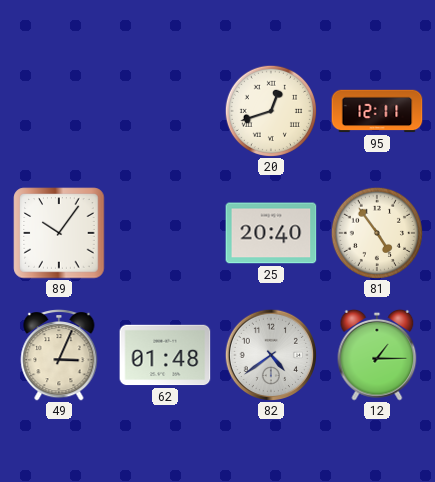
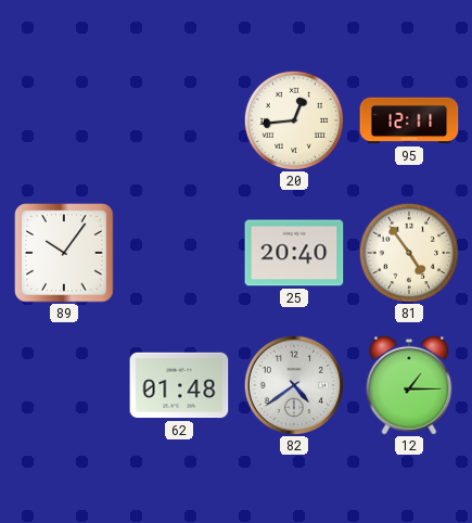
20: 12:42 -> 12:44
49: 3:04 -> none
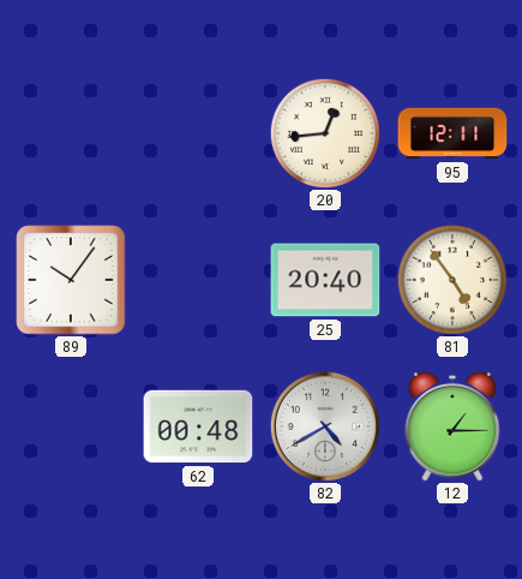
62: 01:48 -> 00:48
82: 4:39 -> 4:40
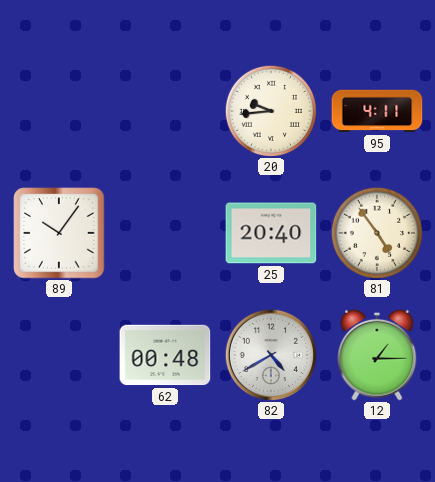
20: 12:44 -> 9:44
95: 12:11 -> 4:11
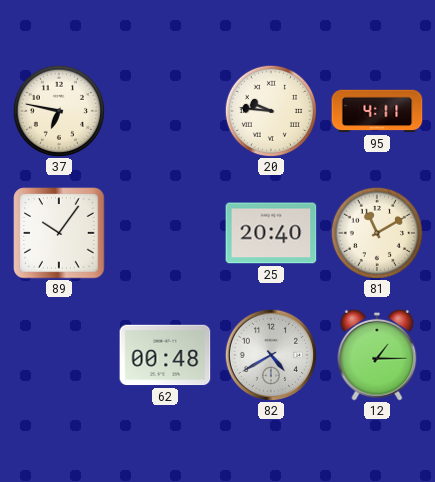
37: none -> 6:47
20: 9:44 -> 9:46
81: 4:54 -> 11:10
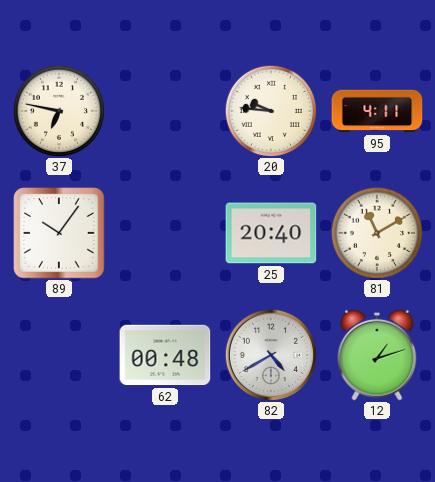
12: 1:15 -> 1:12
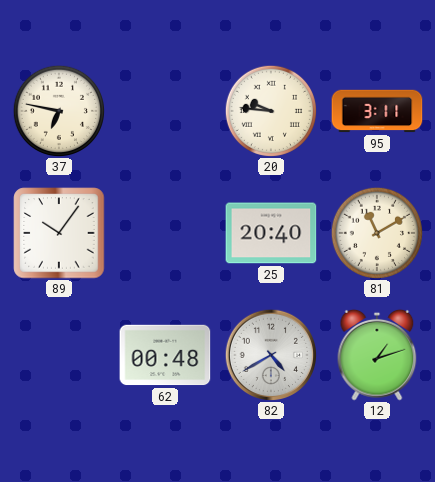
95: 4:11 -> 3:11
